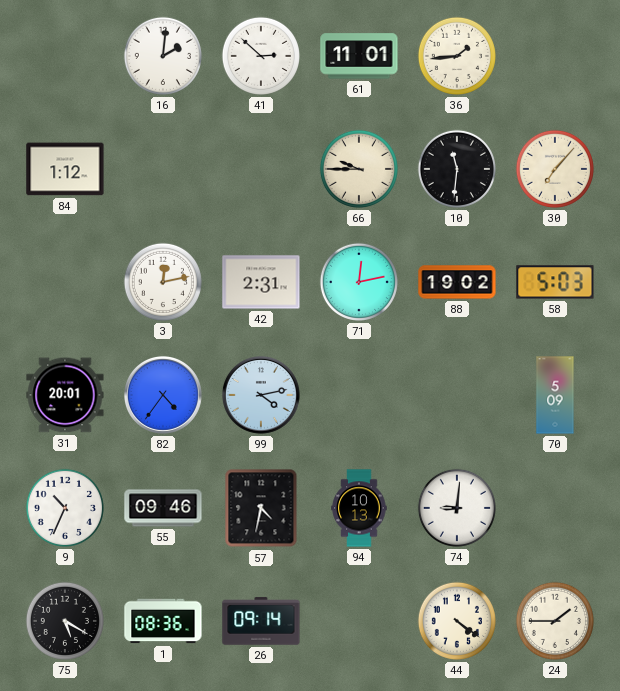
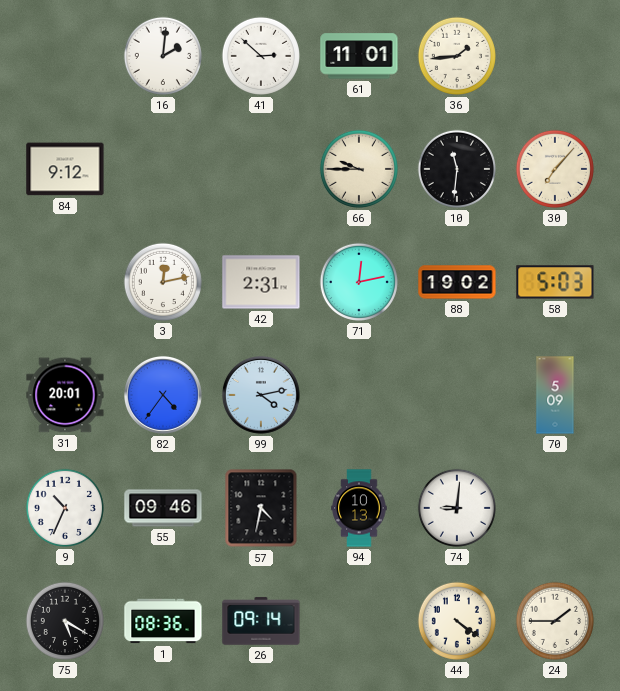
84: 1:12 -> 9:12
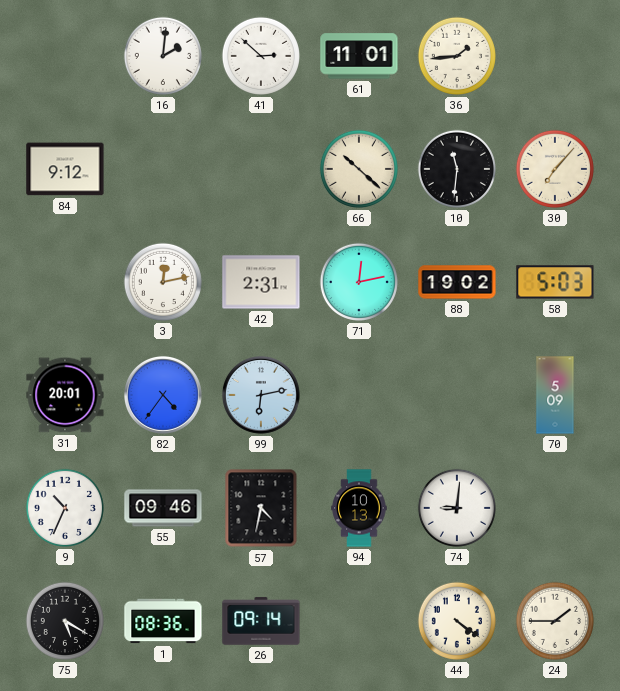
66: 9:45 -> 10:22
99: 4:13 -> 6:13
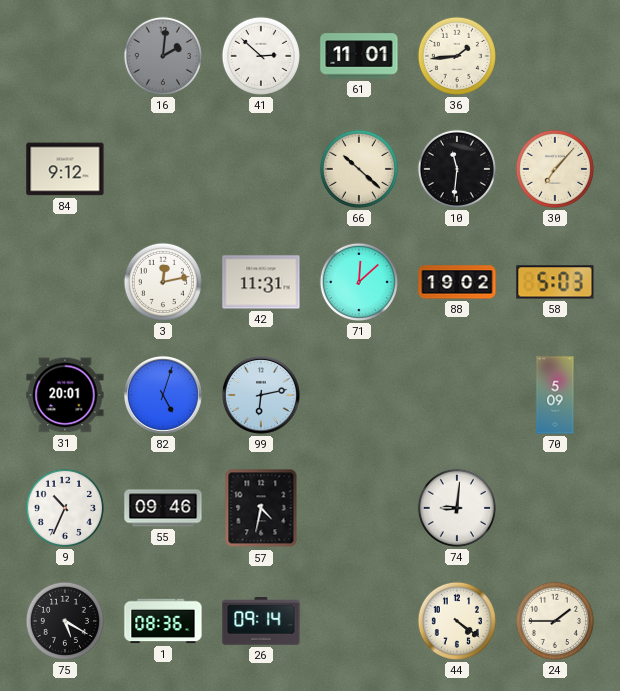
16 dial: white -> grey
42: 2:31 -> 11:31
71: 12:13 -> 12:08
82: 4:36 -> 5:03
94: 10:13 -> none
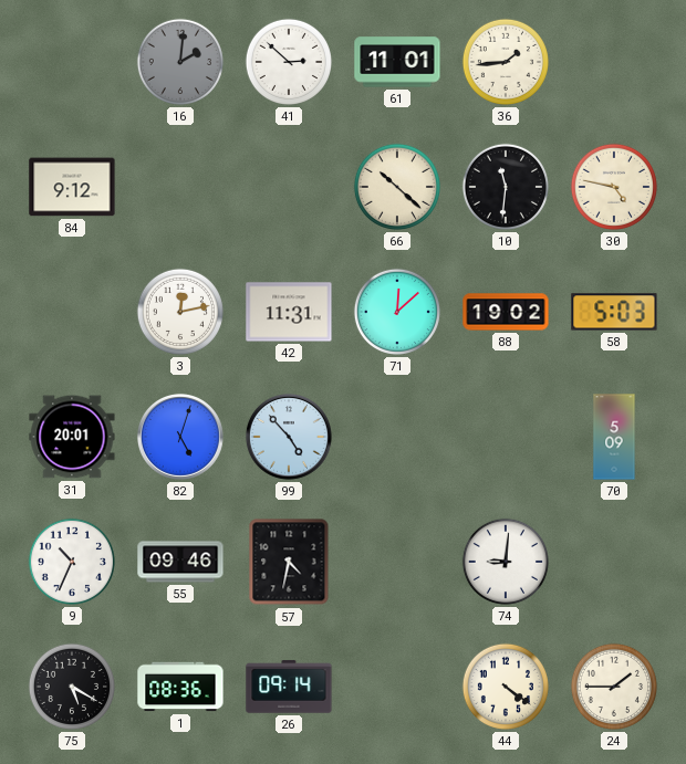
30: 7:07 -> 4:47
99: 6:13 -> 4:53
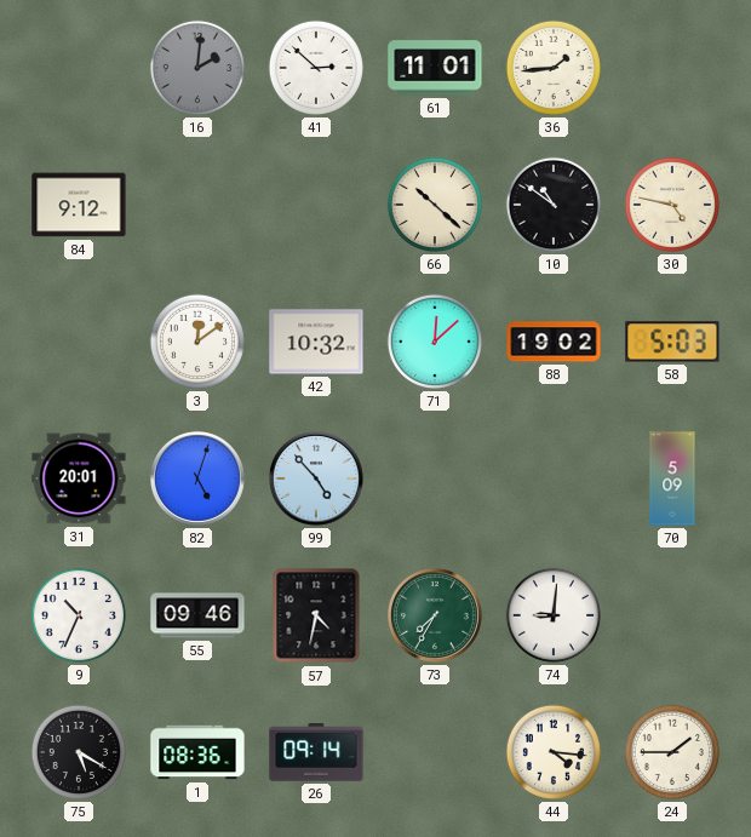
10: 11:31 -> 10:51
3: 12:13 -> 12:09
42: 11:31 -> 10:32
73: none -> 7:35
44: 4:21 -> 4:16
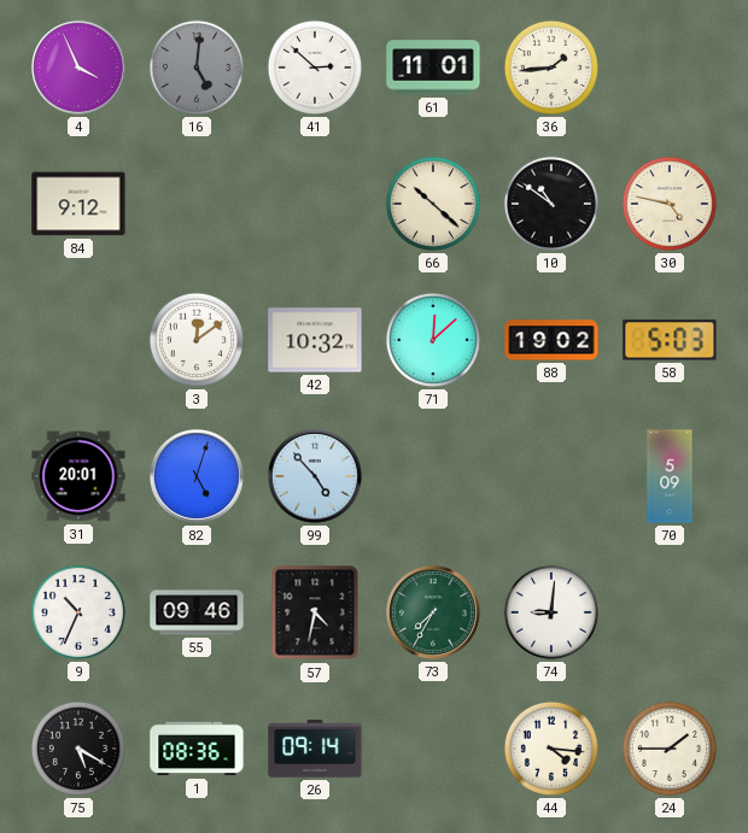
4: none -> 3:56
16: 2:01 -> 5:01
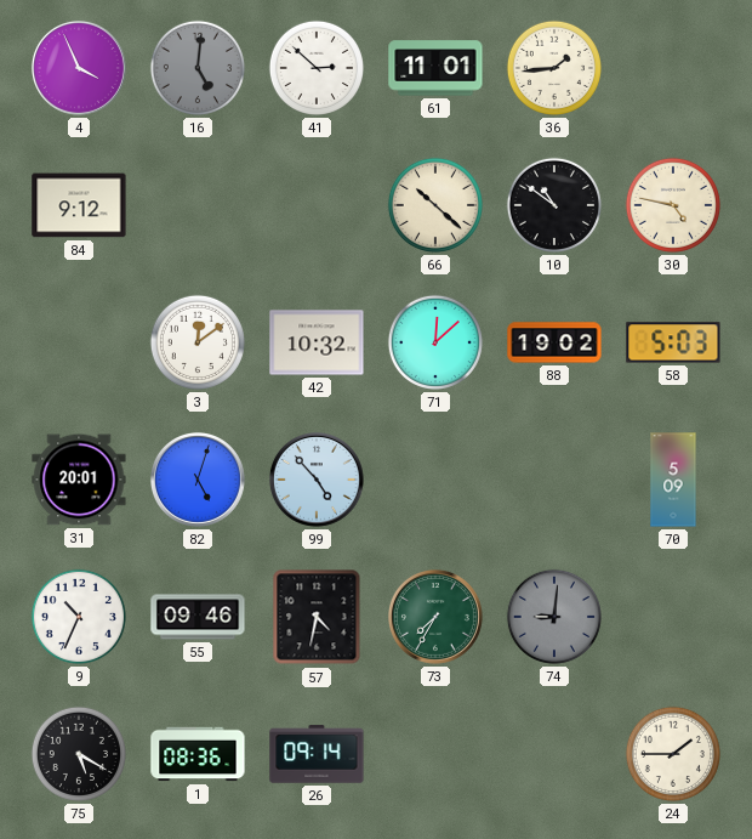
74 dial: white -> grey
44: 4:16 -> none
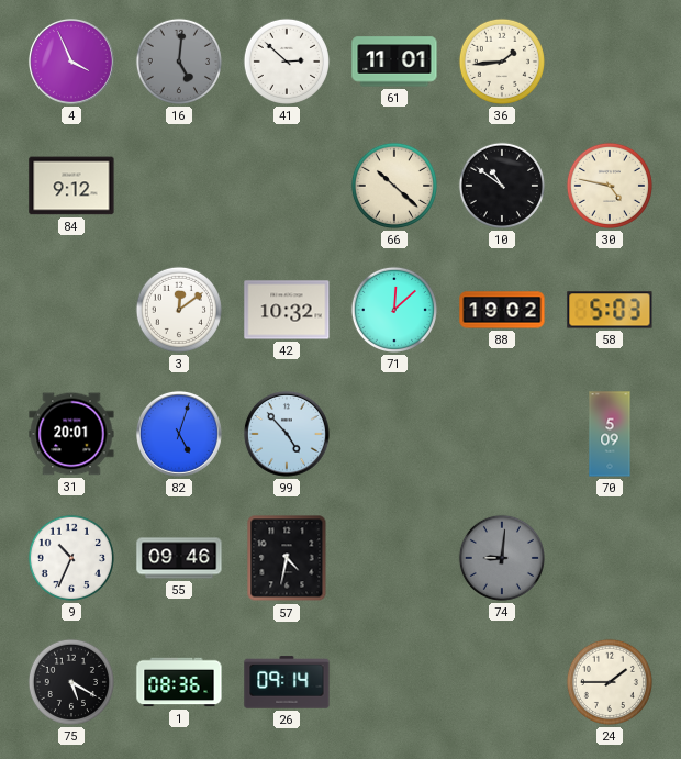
73: 7:35 -> none
